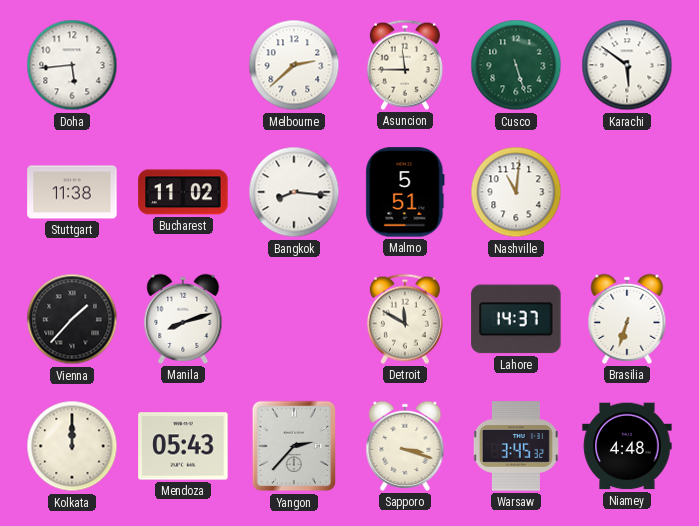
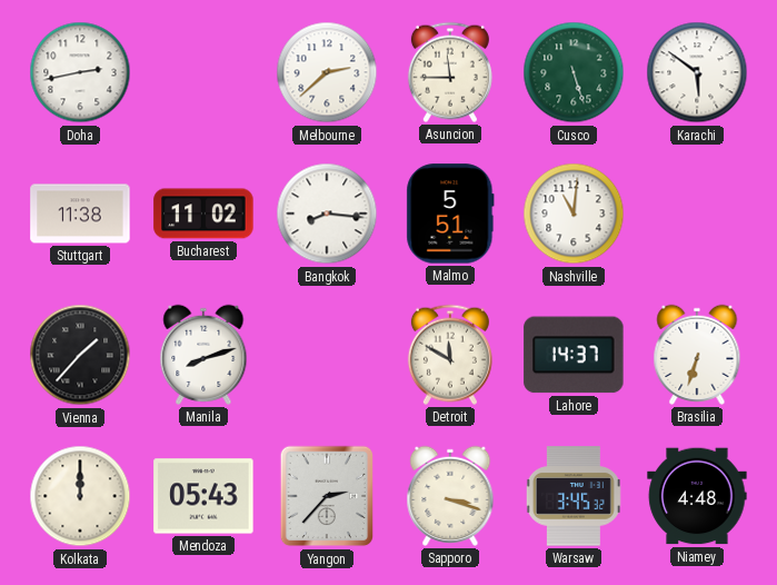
Doha: 5:44 -> 2:43
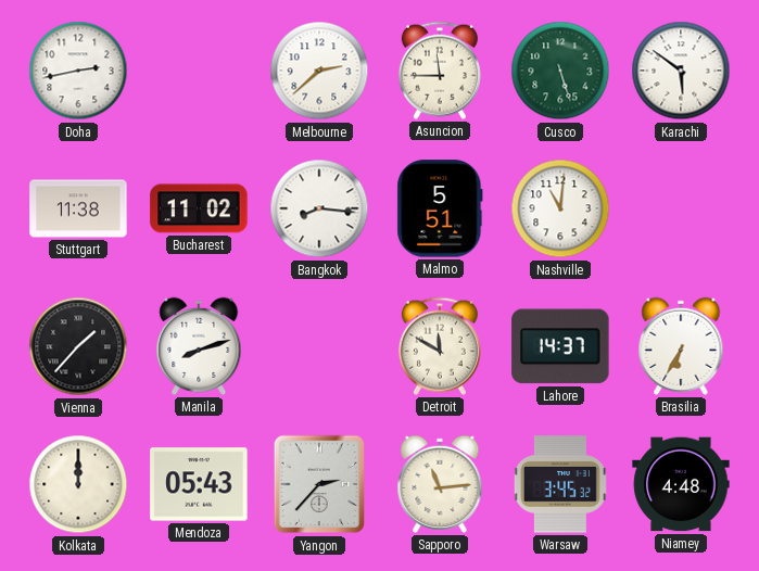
Brasilia: 6:33 -> 6:35
Sapporo: 3:18 -> 11:14
